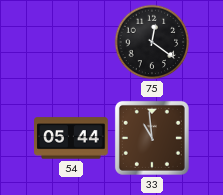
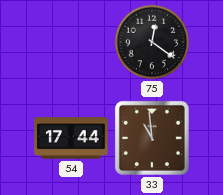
54: 05:44 -> 17:44
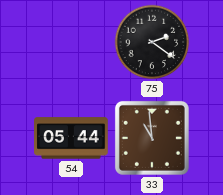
75: 12:21 -> 2:21
54: 17:44 -> 05:44
